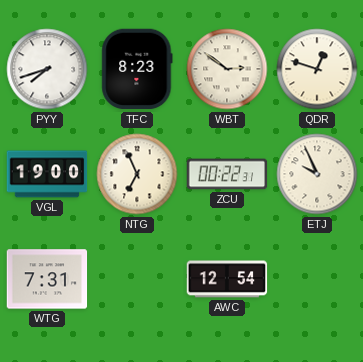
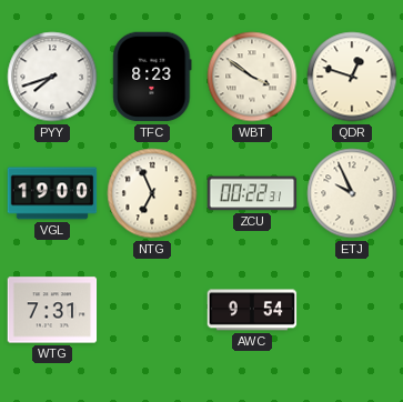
WBT: 2:51 -> 3:51
AWC: 12:54 -> 9:54
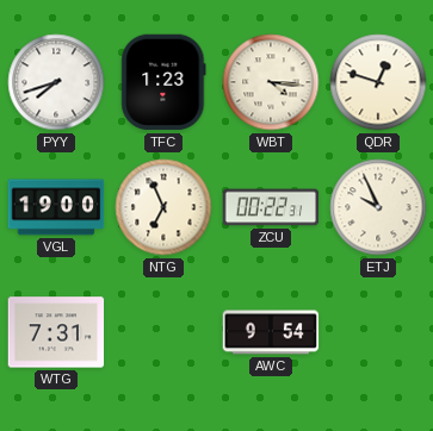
TFC: 8:23 -> 1:23
WBT: 3:51 -> 4:16
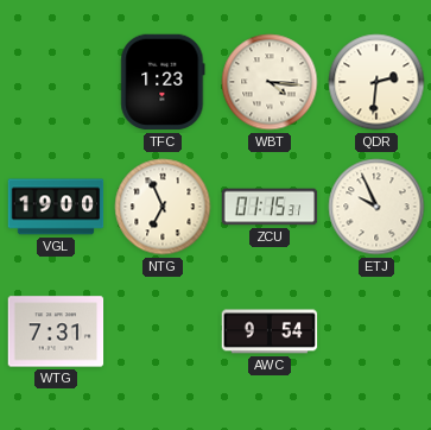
PYY: 7:42 -> none
QDR: 12:48 -> 2:31
ZCU: 00:22 -> 01:15
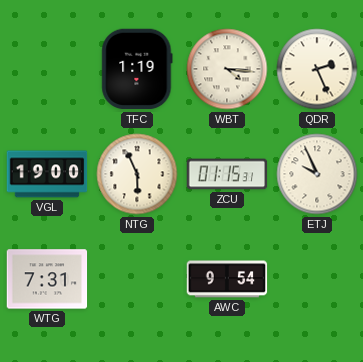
TFC: 1:23 -> 1:19
QDR: 2:31 -> 2:26
NTG: 6:56 -> 5:56
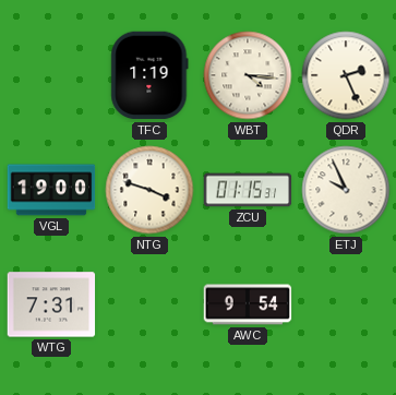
NTG: 5:56 -> 3:48
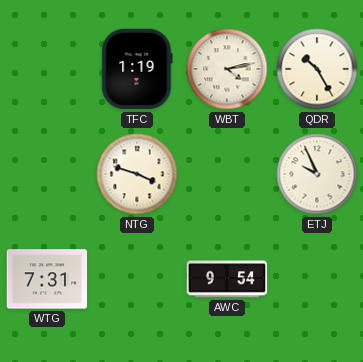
WBT: 4:16 -> 4:13
QDR: 2:26 -> 10:25
VGL: 19:00 -> none
ZCU: 01:15 -> none
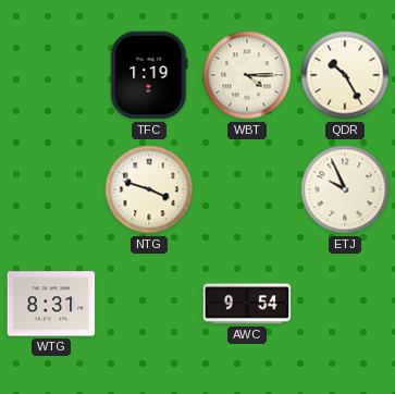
WBT: 4:13 -> 4:15
WTG: 7:31 -> 8:31
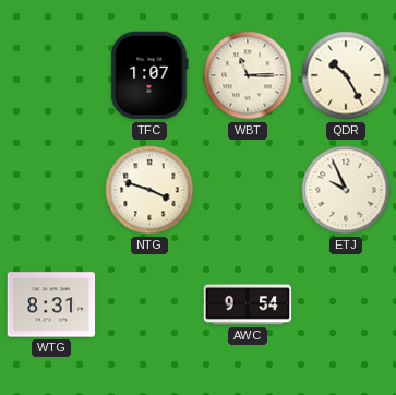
TFC: 1:19 -> 1:07
WBT: 4:15 -> 11:15
